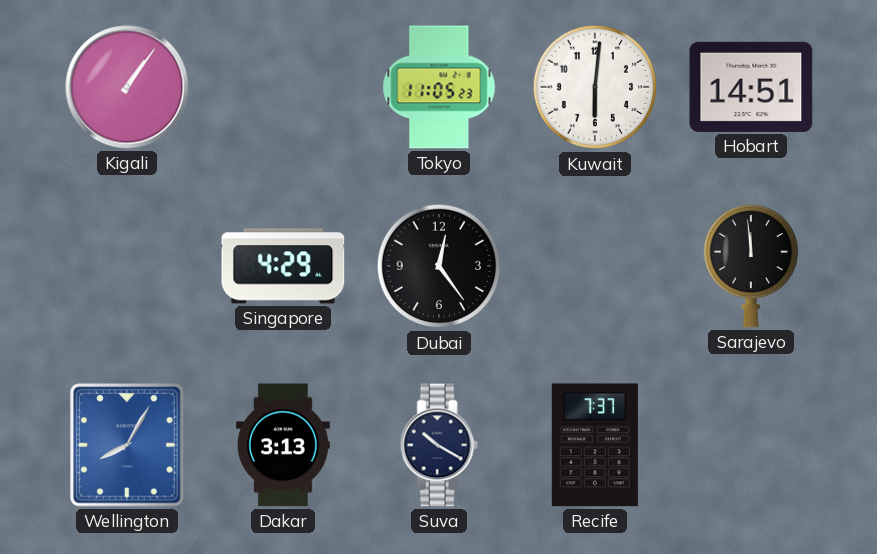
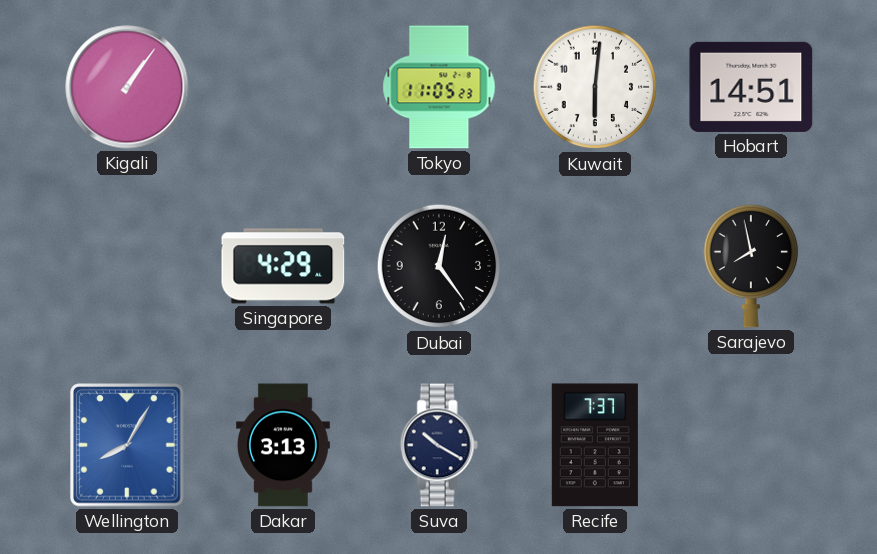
Sarajevo: 11:59 -> 7:58
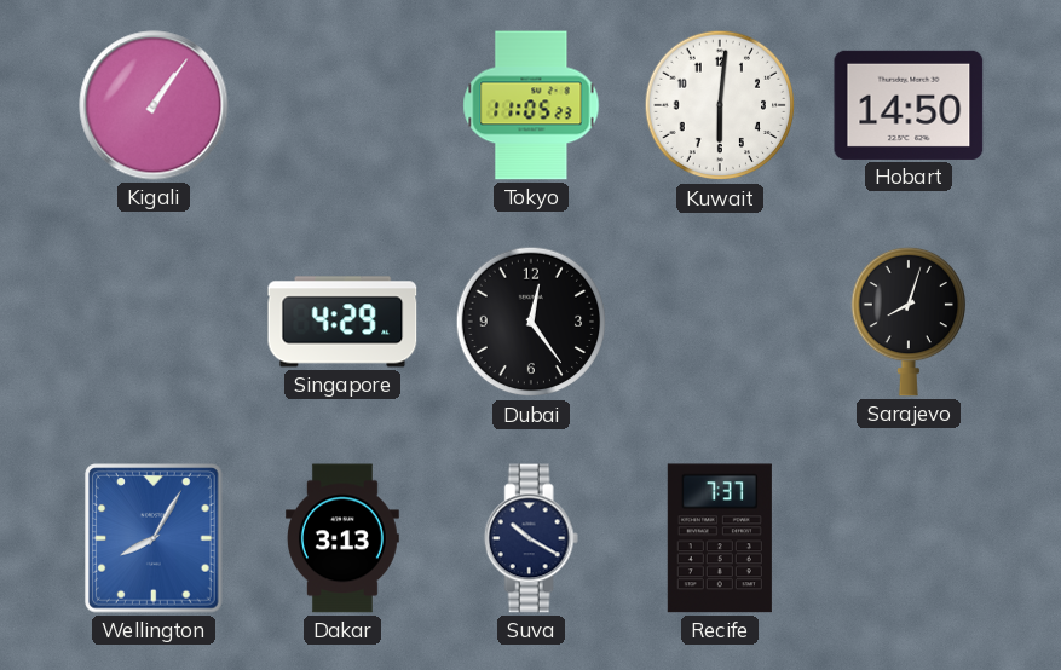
Hobart: 14:51 -> 14:50
Sarajevo: 7:58 -> 8:03
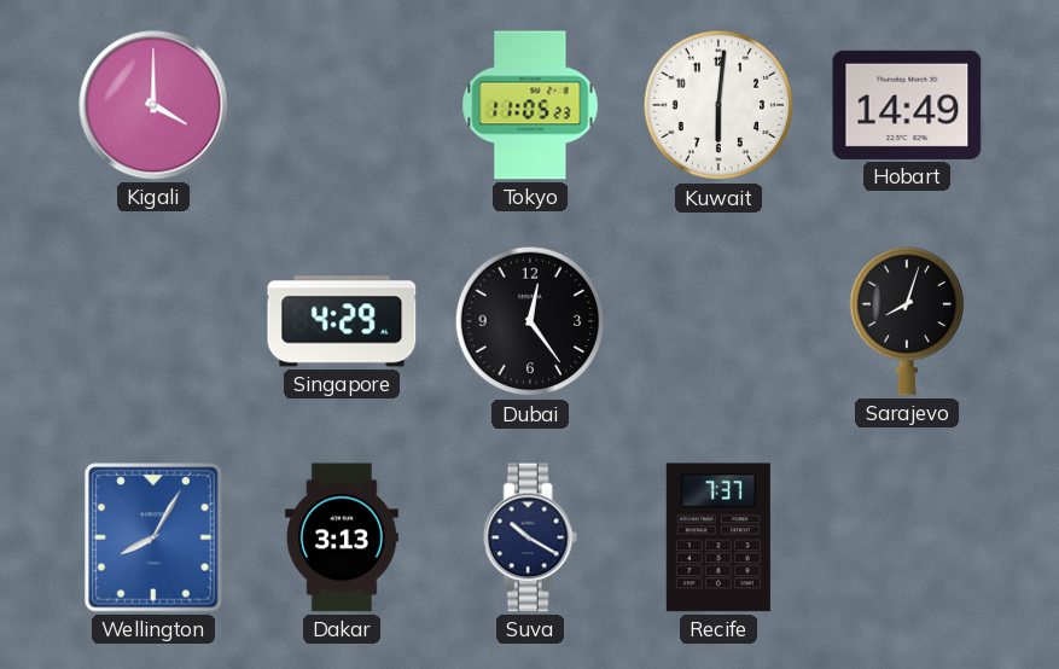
Kigali: 1:06 -> 4:00
Hobart: 14:50 -> 14:49
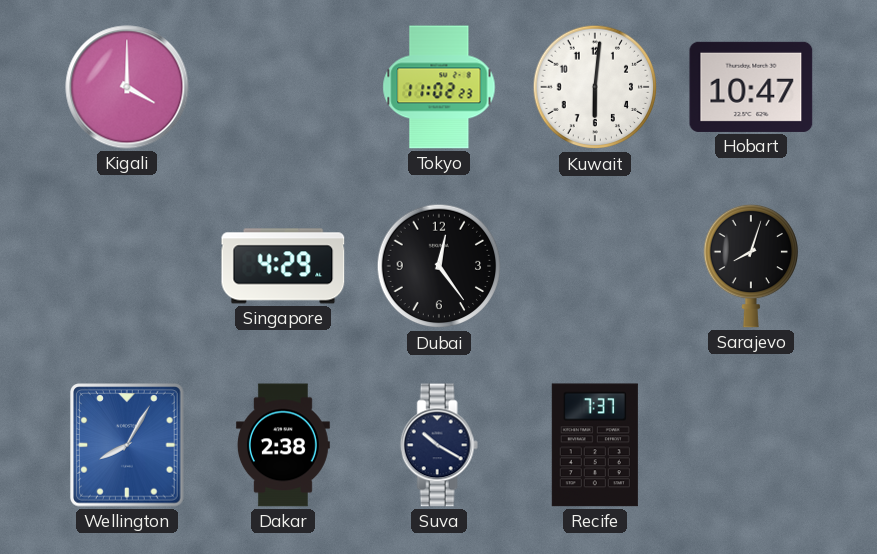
Tokyo: 11:05 -> 11:02
Hobart: 14:49 -> 10:47
Dakar: 3:13 -> 2:38
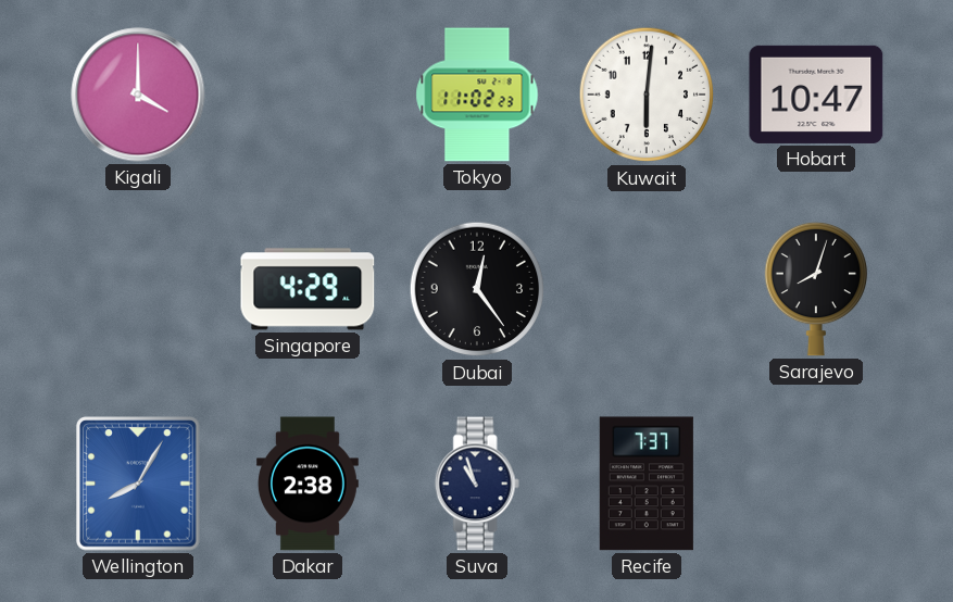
Suva: 10:20 -> 10:57
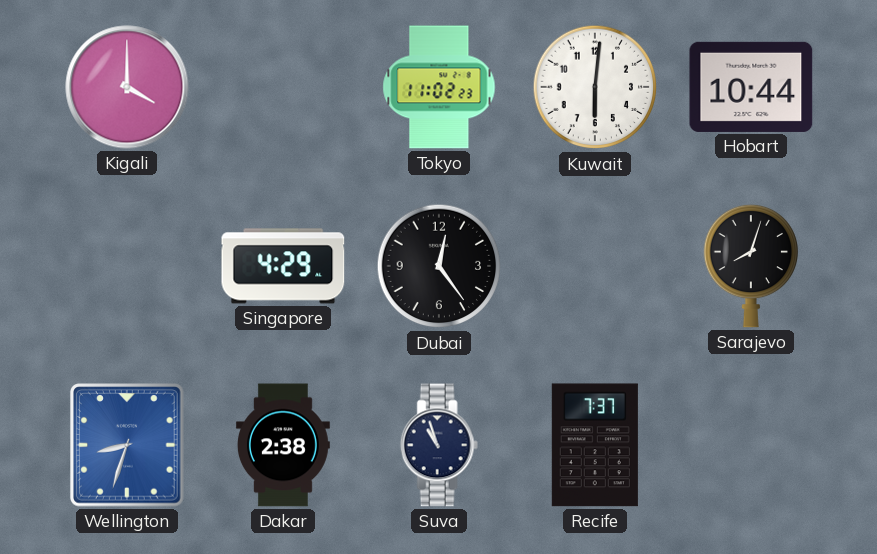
Hobart: 10:47 -> 10:44
Wellington: 8:05 -> 8:33
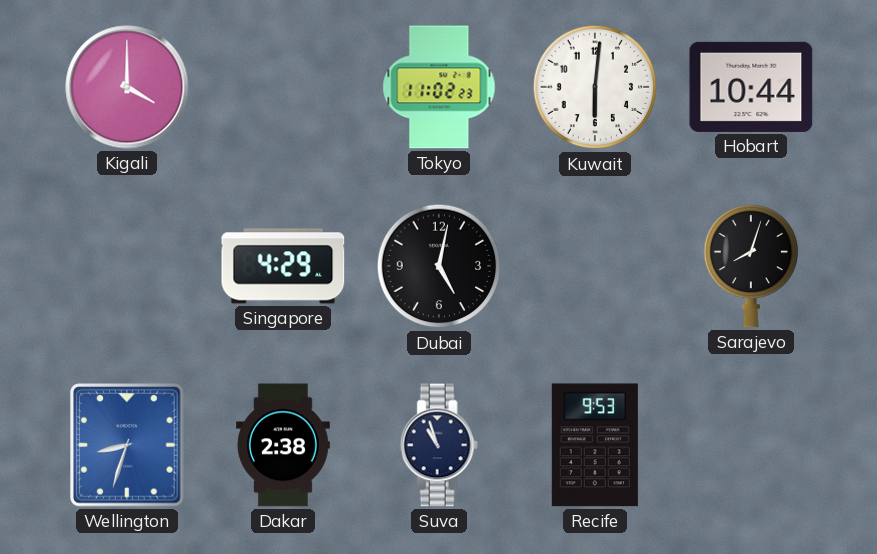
Dubai: 12:24 -> 5:02
Recife: 7:37 -> 9:53
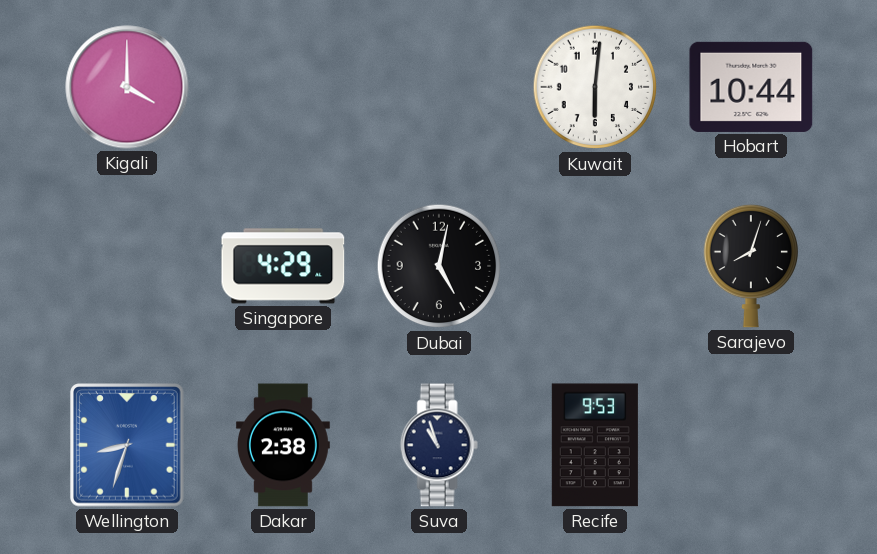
Tokyo: 11:02 -> none
